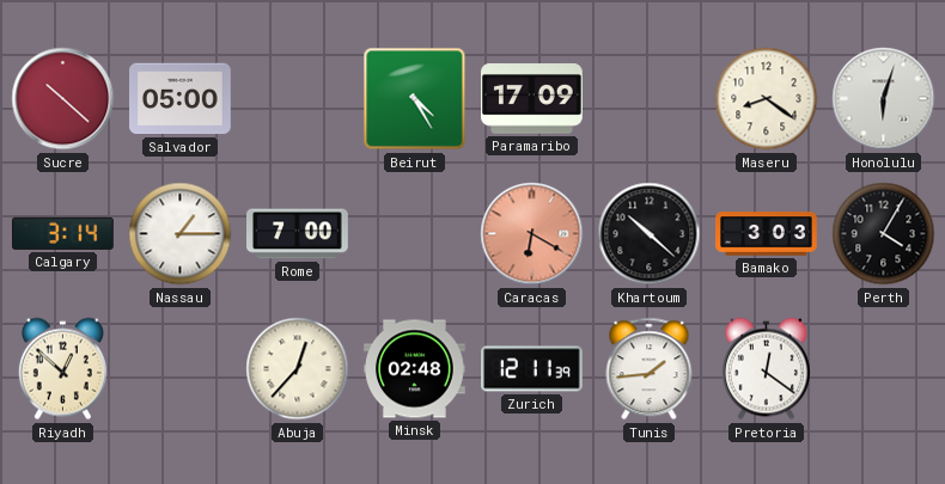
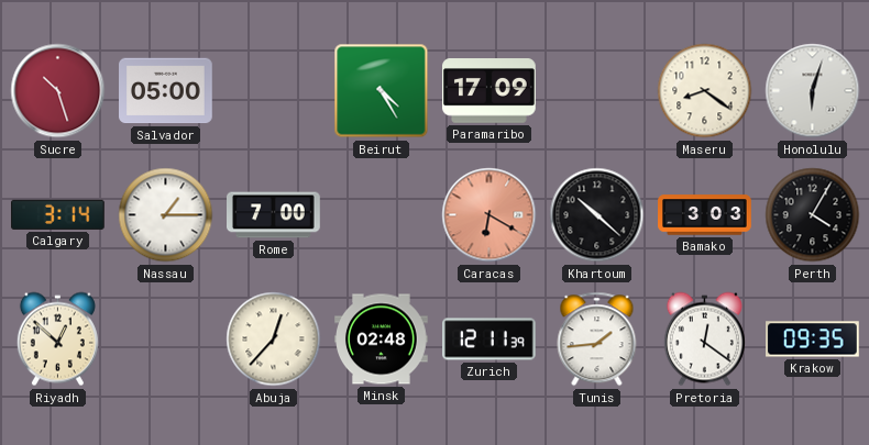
Sucre: 10:22 -> 10:27
Krakow: none -> 09:35
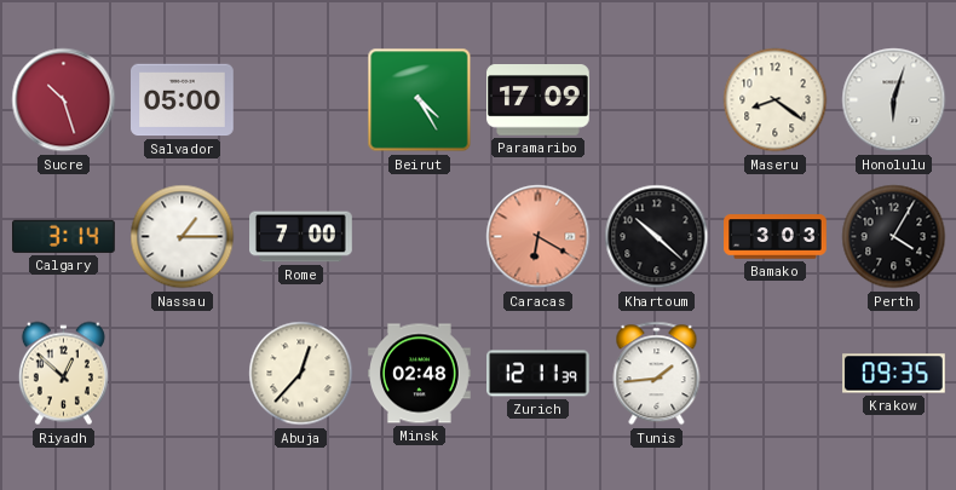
Pretoria: 12:21 -> none
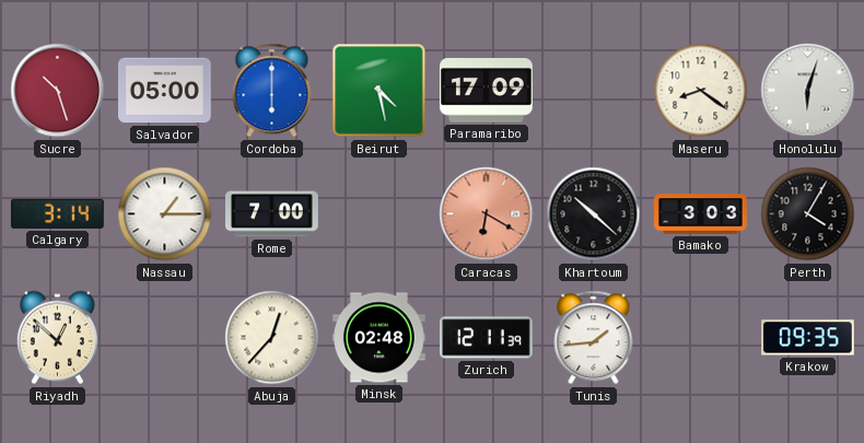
Cordoba: none -> 6:00
Beirut: 4:25 -> 4:28
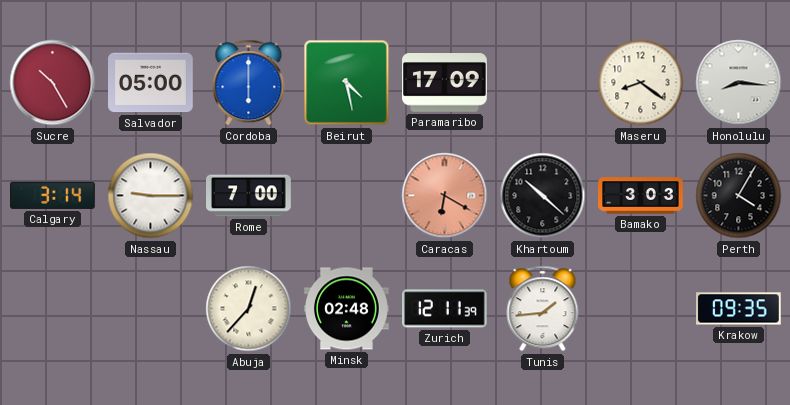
Sucre: 10:27 -> 10:25
Honolulu: 6:03 -> 8:16
Nassau: 1:15 -> 9:15
Riyadh: 12:52 -> none
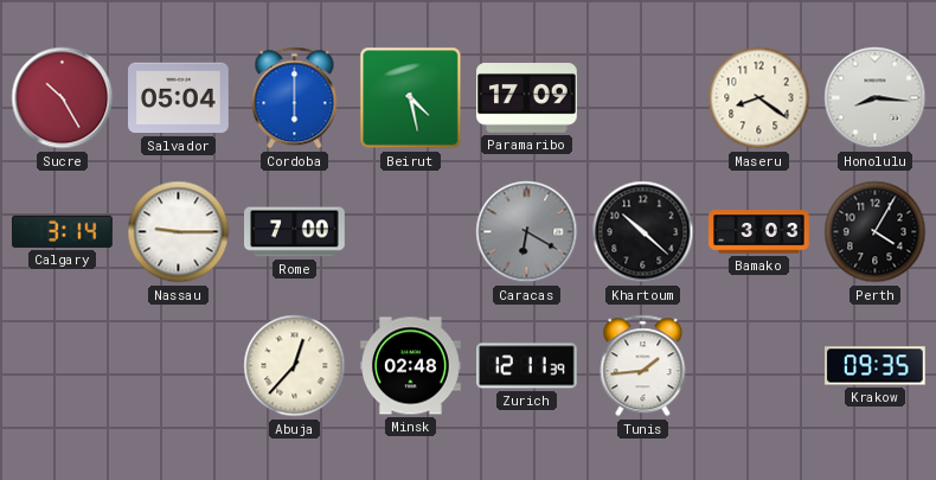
Salvador: 05:00 -> 05:04
Caracas dial: salmon -> grey
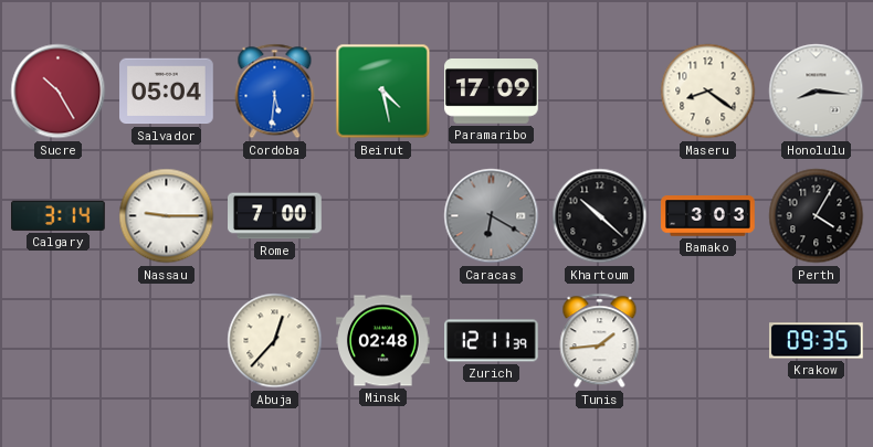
Cordoba: 6:00 -> 5:31
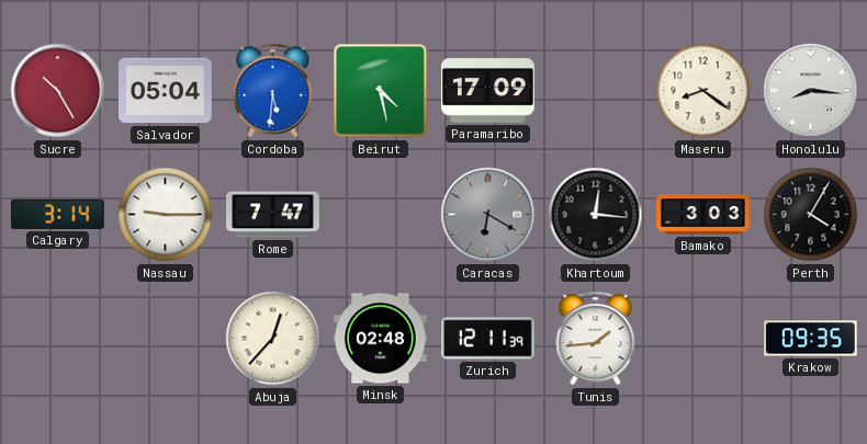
Rome: 7:00 -> 7:47
Khartoum: 10:22 -> 12:16
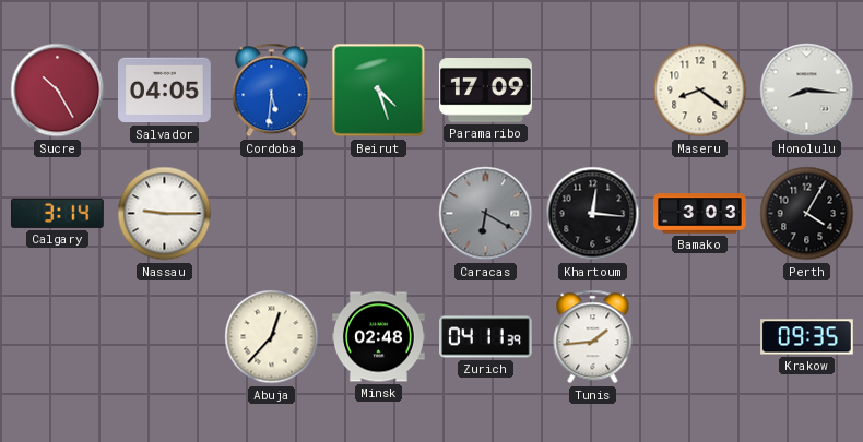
Salvador: 05:04 -> 04:05
Beirut: 4:28 -> 4:27
Rome: 7:47 -> none
Zurich: 12:11 -> 04:11
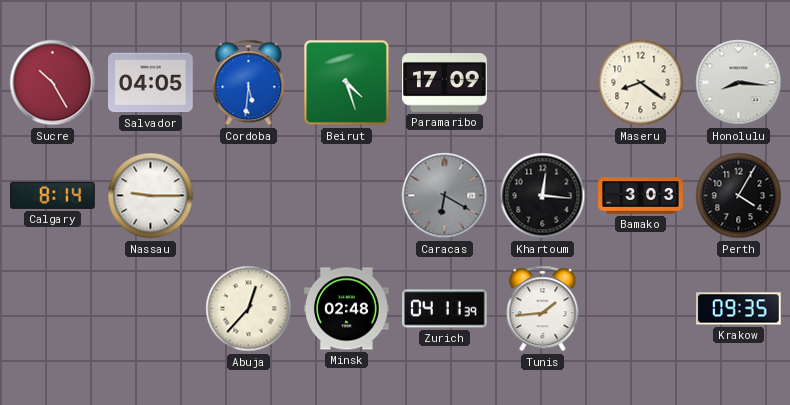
Calgary: 3:14 -> 8:14
